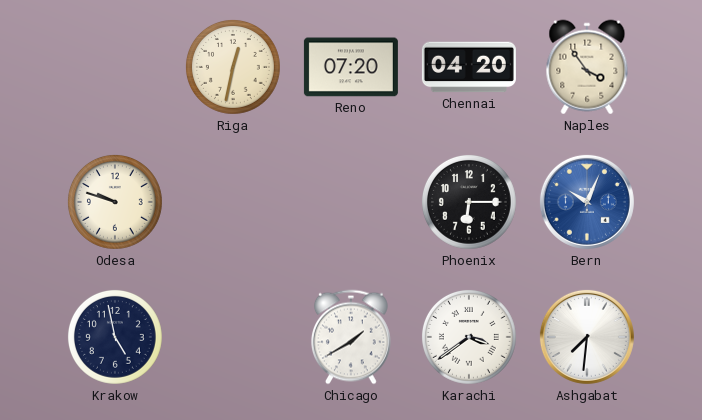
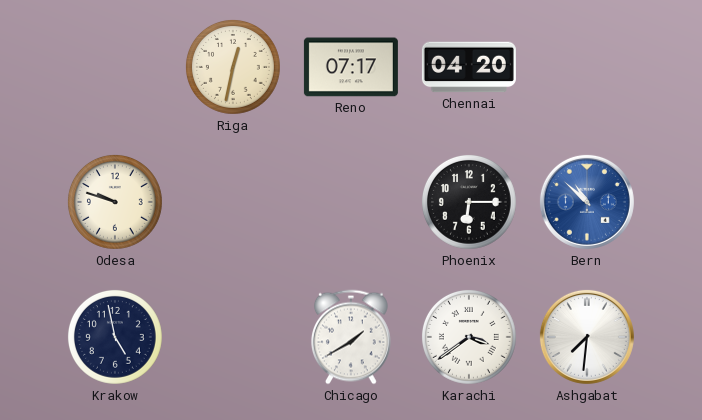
Reno: 07:20 -> 07:17
Naples: 3:54 -> none
Bern: 10:04 -> 10:52
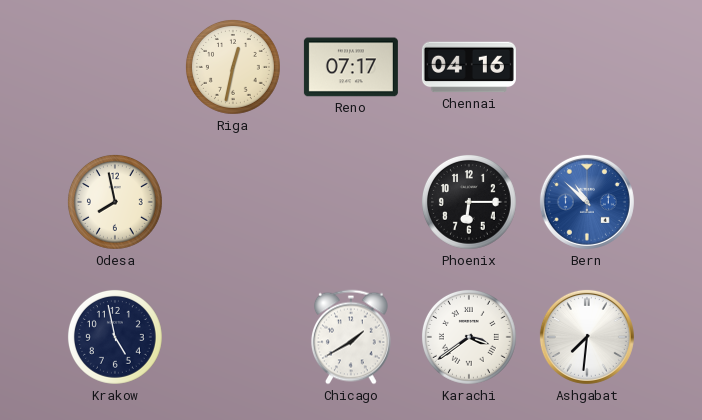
Chennai: 04:20 -> 04:16
Odesa: 9:48 -> 7:58
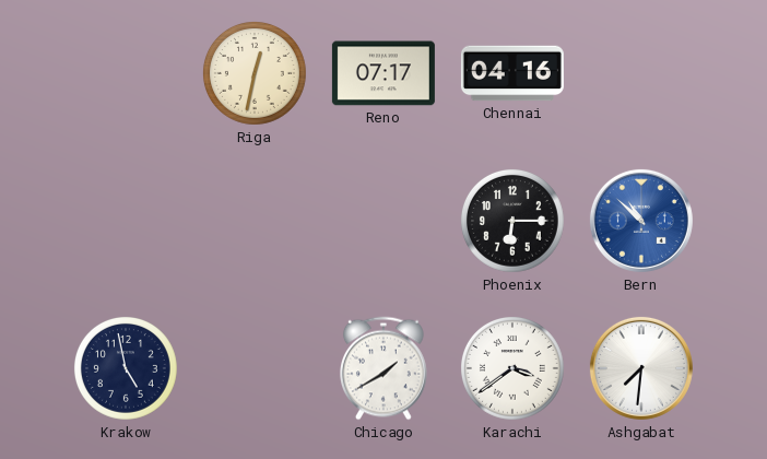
Odesa: 7:58 -> none
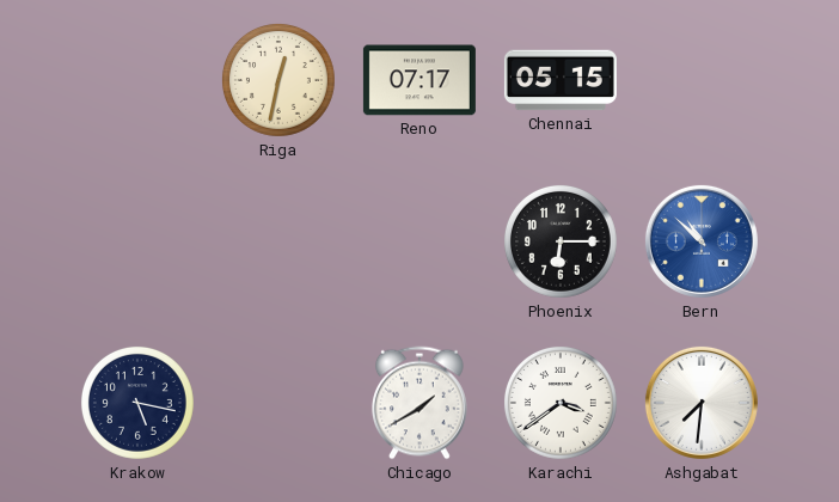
Chennai: 04:16 -> 05:15
Krakow: 4:58 -> 5:17
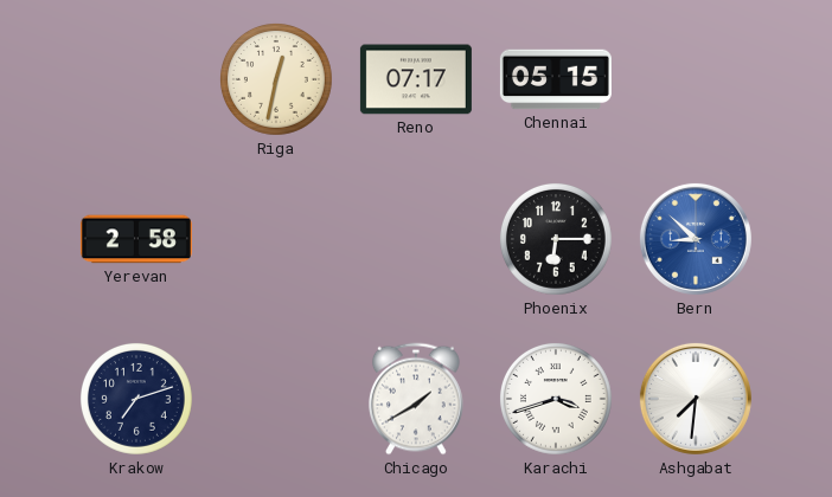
Yerevan: none -> 2:58
Bern: 10:52 -> 8:52
Krakow: 5:17 -> 7:12
Karachi: 3:39 -> 3:42
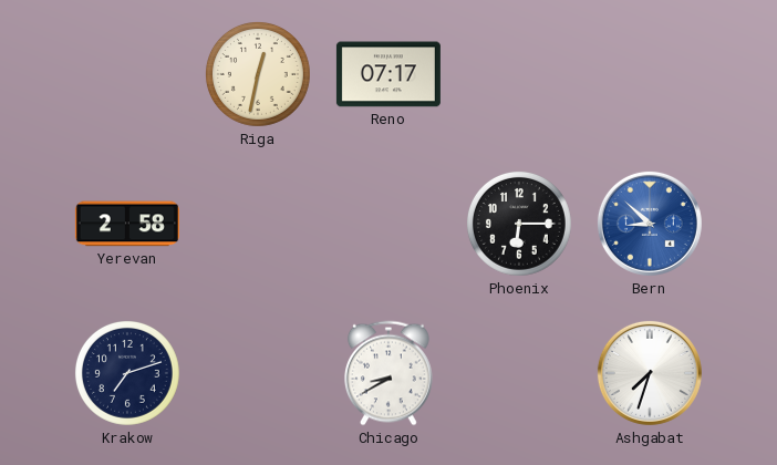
Chennai: 05:15 -> none
Chicago: 1:40 -> 8:40
Karachi: 3:42 -> none
Ashgabat: 7:31 -> 7:33
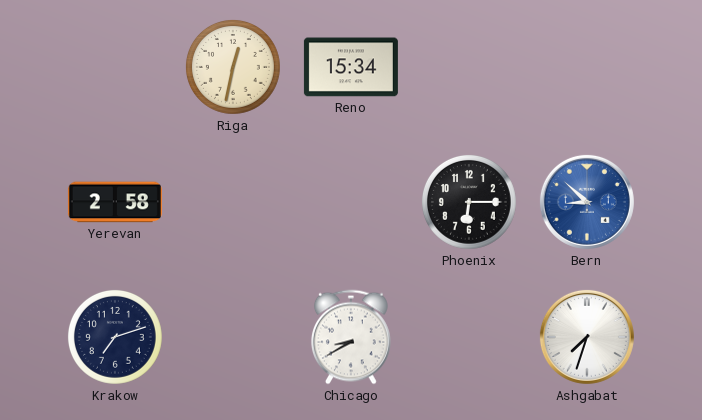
Reno: 07:17 -> 15:34
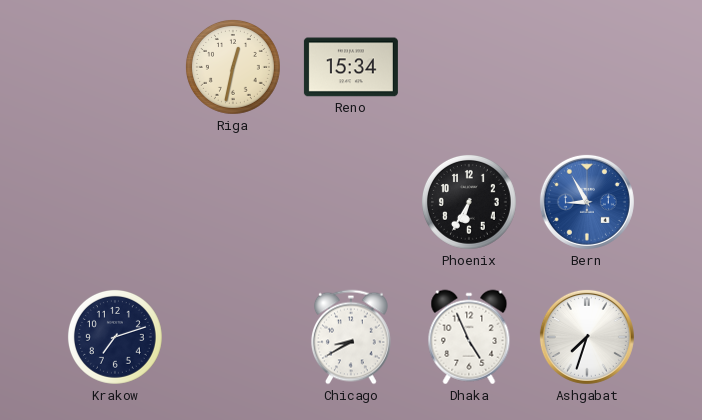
Yerevan: 2:58 -> none
Phoenix: 6:15 -> 6:35
Bern: 8:52 -> 8:55
Dhaka: none -> 4:56
